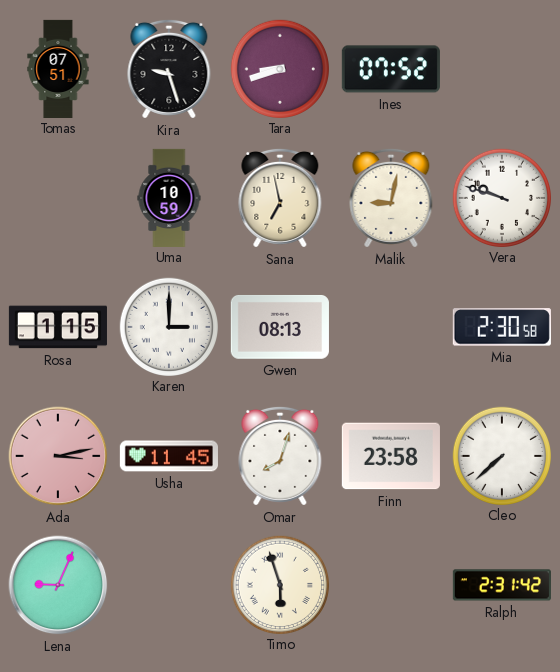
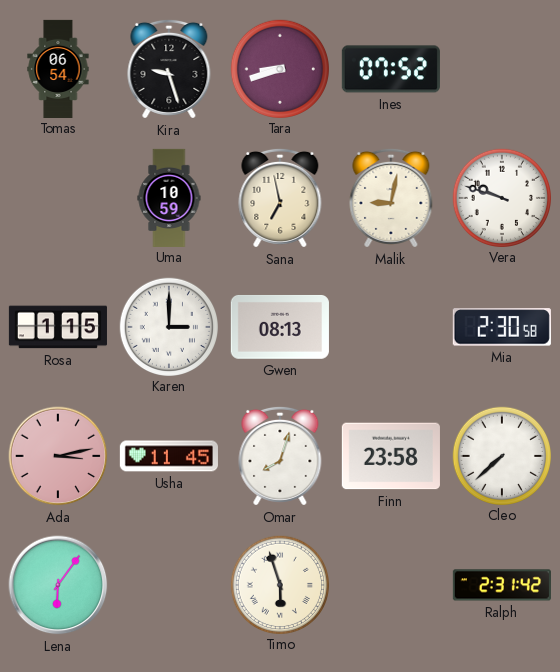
Tomas: 07:51 -> 06:54
Lena: 9:04 -> 6:06
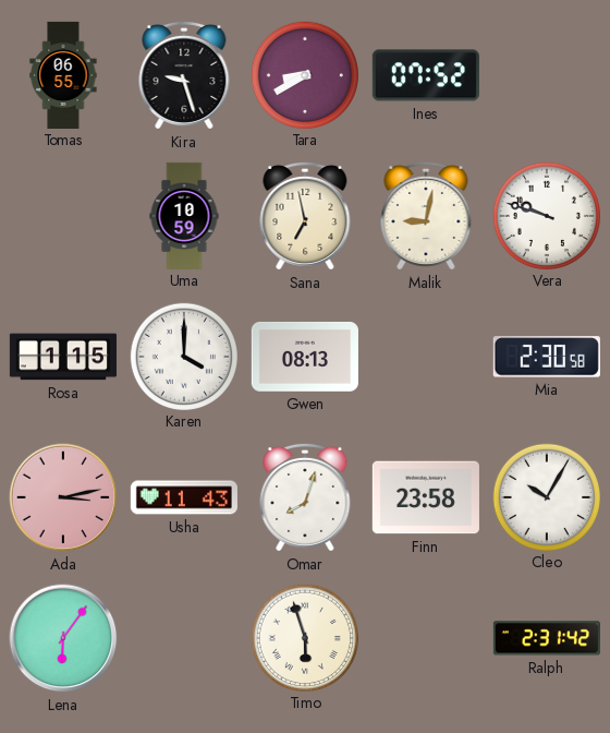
Tomas: 06:54 -> 06:55
Tara: 8:42 -> 8:40
Karen: 3:00 -> 4:00
Usha: 11:45 -> 11:43
Cleo: 7:38 -> 10:05
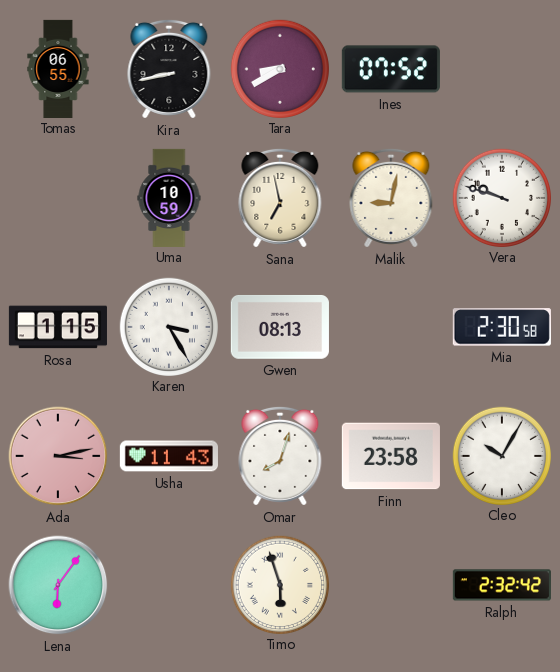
Kira: 9:27 -> 8:43
Karen: 4:00 -> 3:25
Ralph: 2:31 -> 2:32
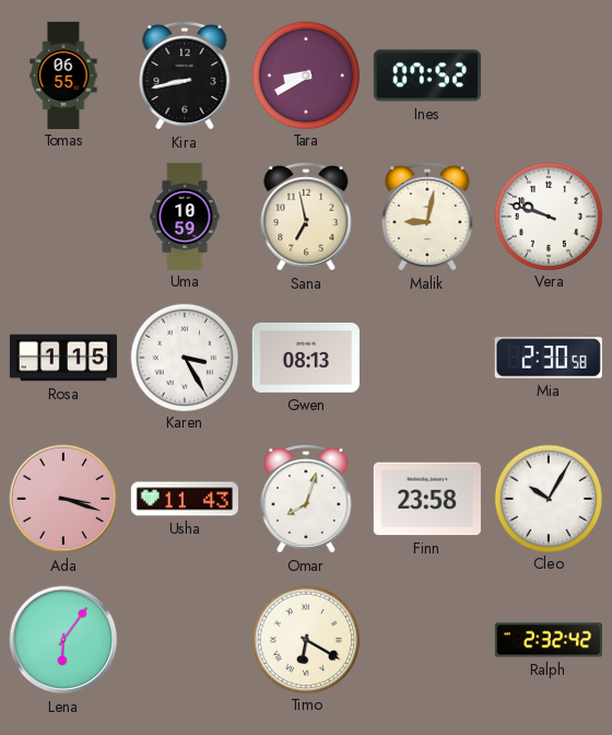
Ada: 3:13 -> 3:18
Timo: 5:57 -> 6:20
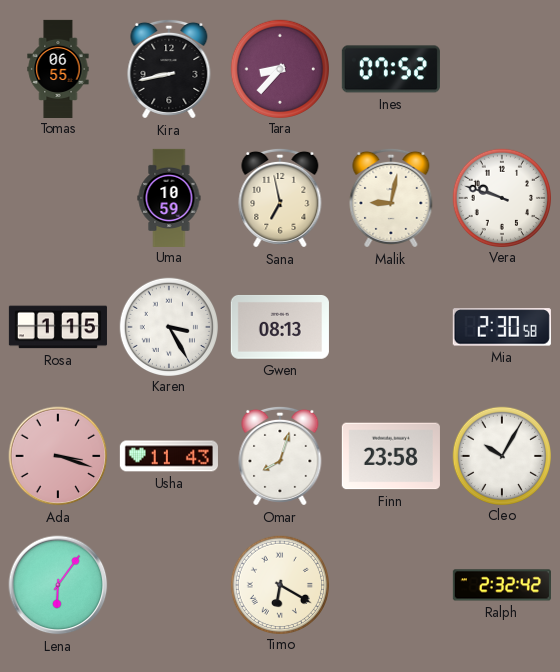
Tara: 8:40 -> 8:37
